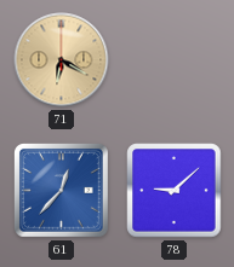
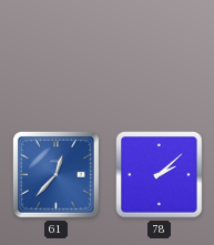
71: 6:20 -> none
78: 9:08 -> 2:08
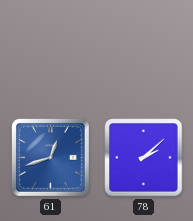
61: 12:37 -> 12:42
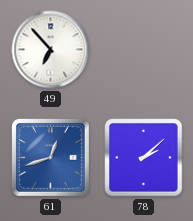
49: none -> 6:53
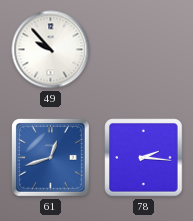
49: 6:53 -> 9:53
78: 2:08 -> 2:16
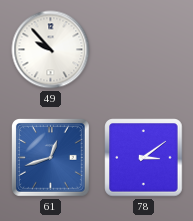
78: 2:16 -> 3:09
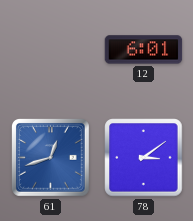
49: 9:53 -> none
12: none -> 6:01
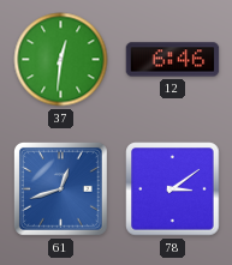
37: none -> 12:31
12: 6:01 -> 6:46
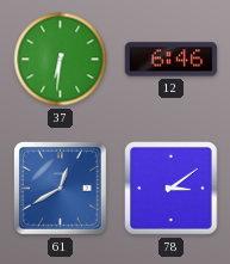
37: 12:31 -> 6:31
61: 12:42 -> 12:40
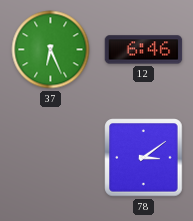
37: 6:31 -> 6:26
61: 12:40 -> none
